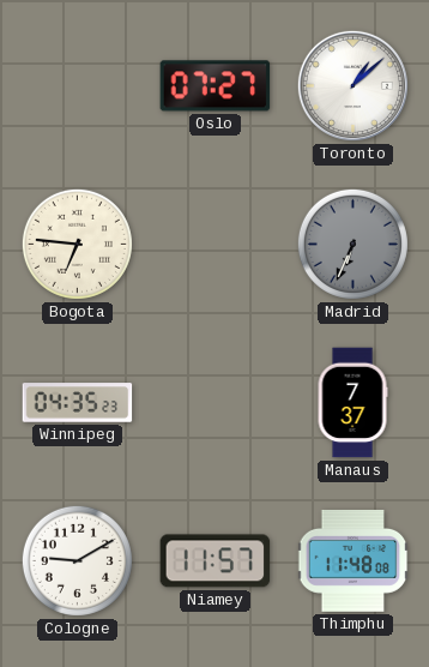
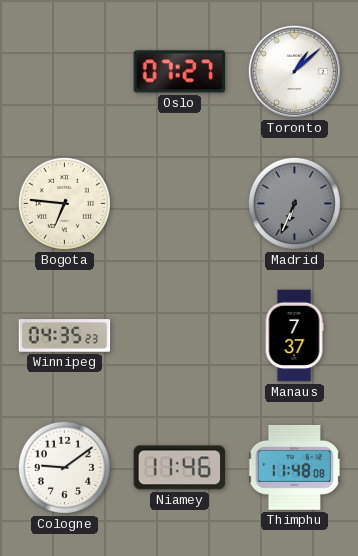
Cologne: 9:10 -> 9:09
Niamey: 11:57 -> 11:46
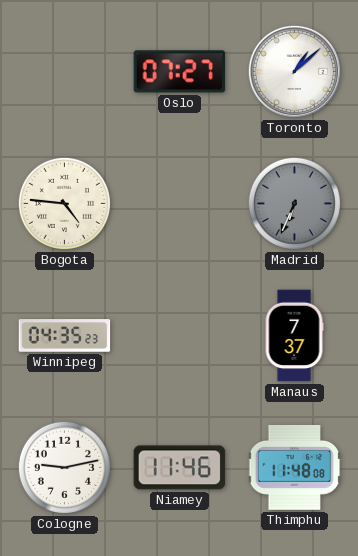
Bogota: 6:46 -> 4:46
Cologne: 9:09 -> 9:13
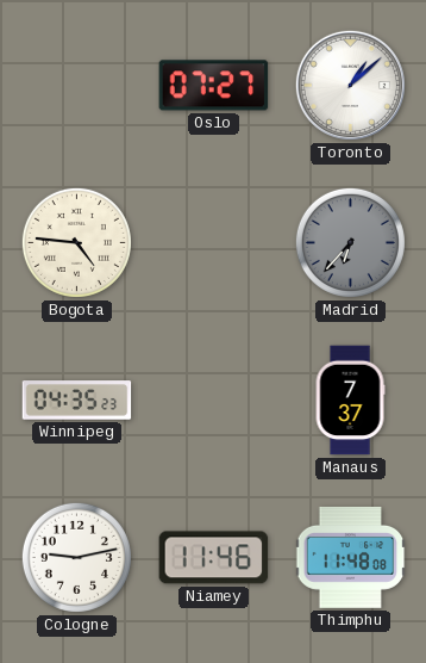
Madrid: 6:34 -> 6:37
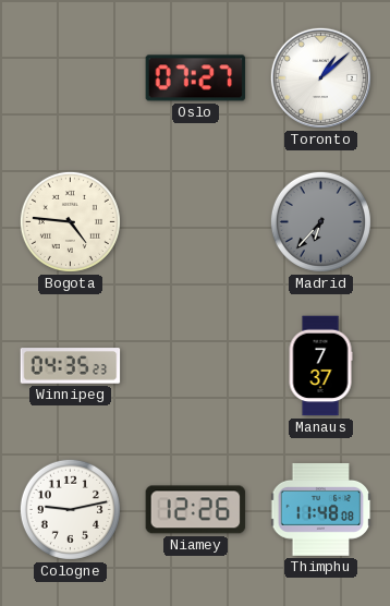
Niamey: 11:46 -> 12:26
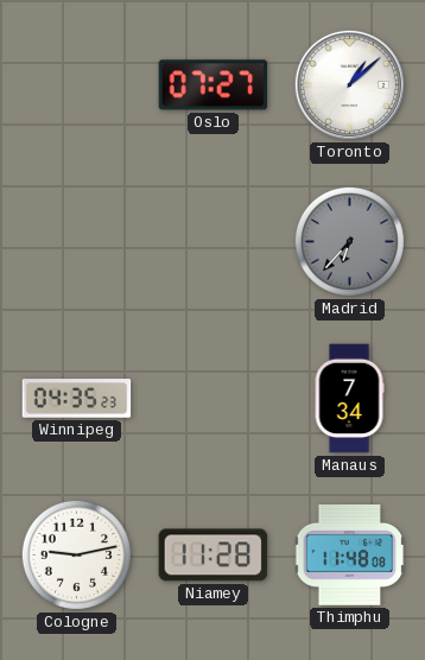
Bogota: 4:46 -> none
Manaus: 7:37 -> 7:34
Niamey: 12:26 -> 11:28
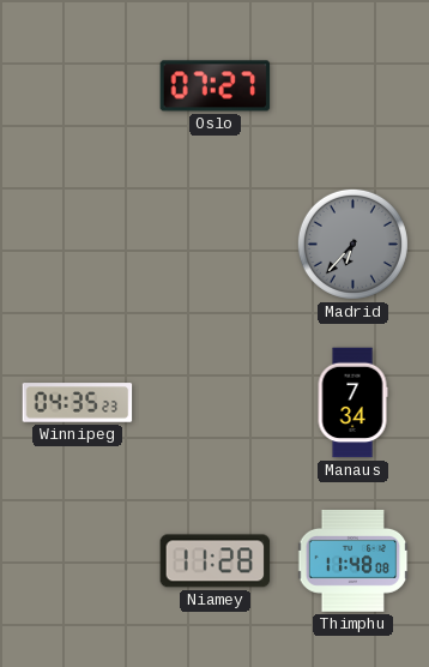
Toronto: 1:08 -> none
Cologne: 9:13 -> none
